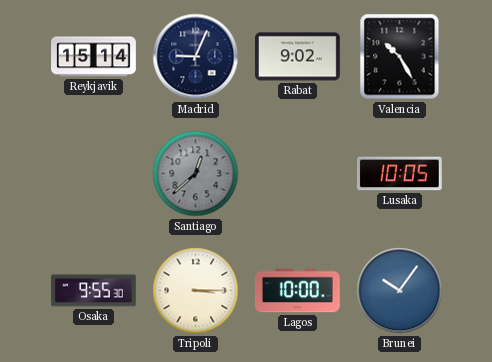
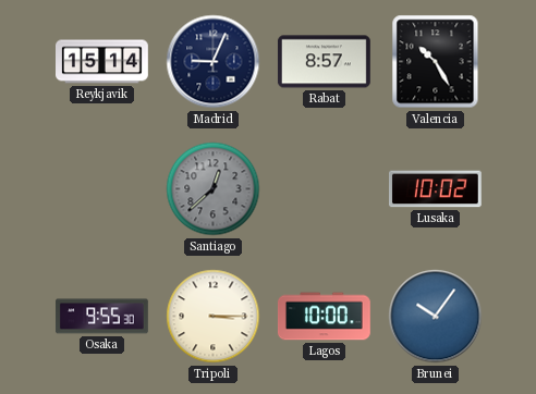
Rabat: 9:02 -> 8:57
Lusaka: 10:05 -> 10:02
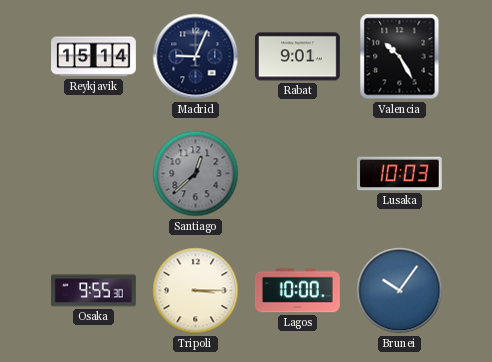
Rabat: 8:57 -> 9:01
Lusaka: 10:02 -> 10:03
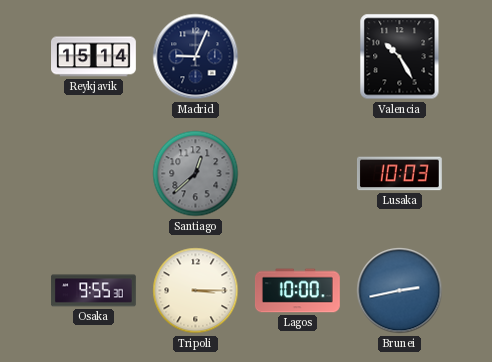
Rabat: 9:01 -> none
Brunei: 10:06 -> 2:43
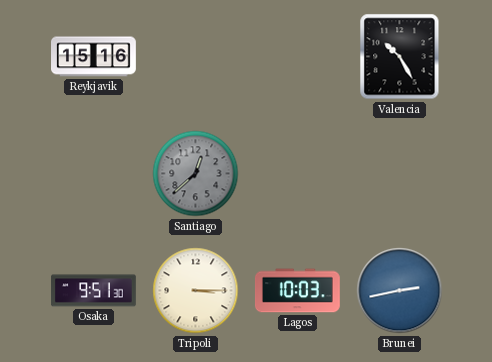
Reykjavik: 15:14 -> 15:16
Madrid: 9:04 -> none
Lusaka: 10:03 -> none
Osaka: 9:55 -> 9:51
Lagos: 10:00 -> 10:03
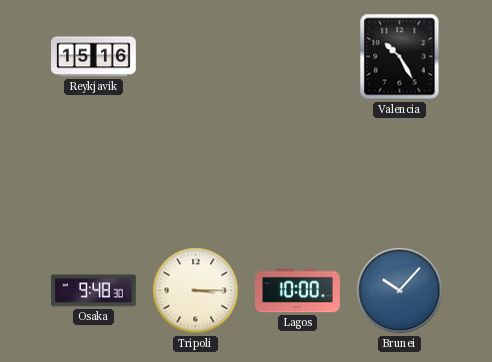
Santiago: 12:38 -> none
Osaka: 9:51 -> 9:48
Lagos: 10:03 -> 10:00
Brunei: 2:43 -> 10:07
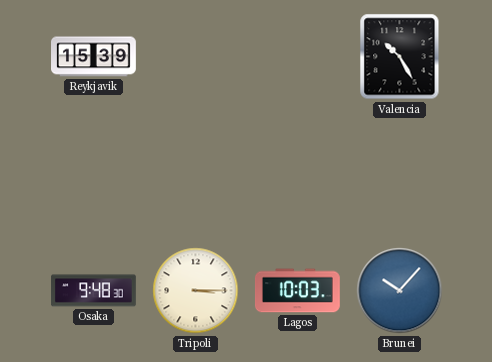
Reykjavik: 15:16 -> 15:39
Lagos: 10:00 -> 10:03
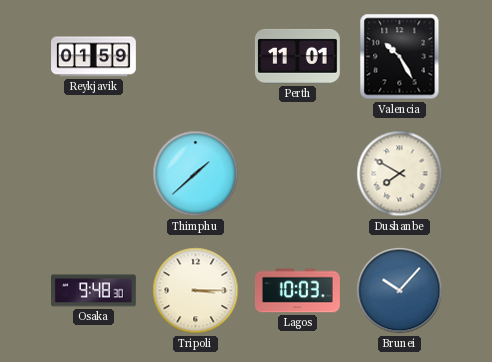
Reykjavik: 15:39 -> 01:59
Perth: none -> 11:01
Thimphu: none -> 1:38
Dushanbe: none -> 7:50
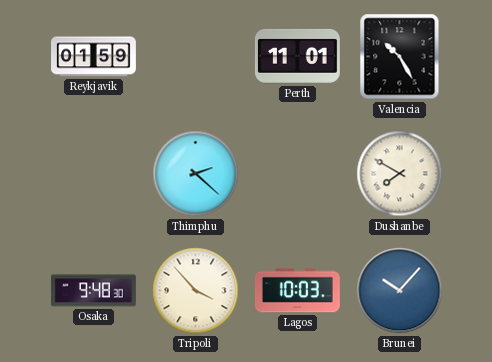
Thimphu: 1:38 -> 2:22
Tripoli: 3:15 -> 3:53
